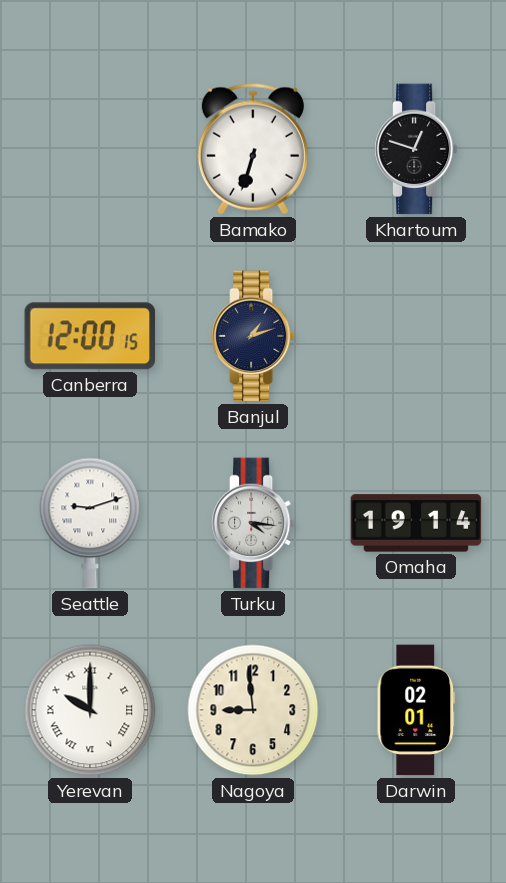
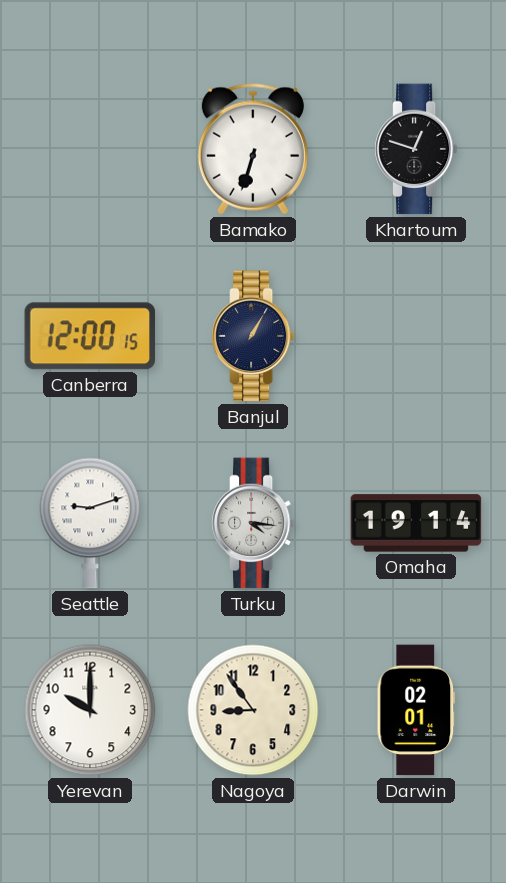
Banjul: 1:12 -> 1:05
Yerevan numerals: Roman -> Arabic
Nagoya: 8:59 -> 8:54
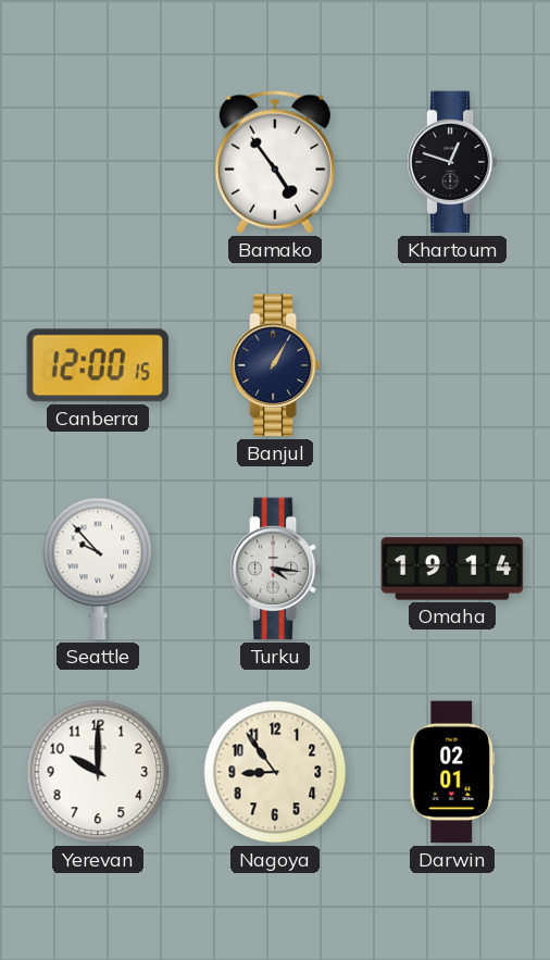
Bamako: 6:33 -> 4:54
Seattle: 9:12 -> 9:53
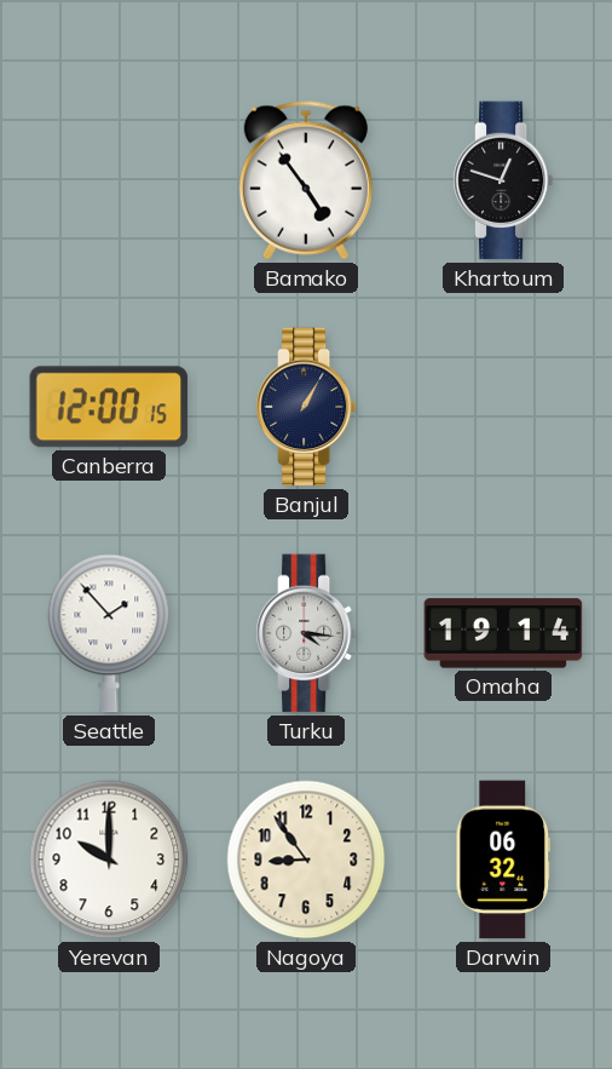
Seattle: 9:53 -> 1:53
Darwin: 02:01 -> 06:32
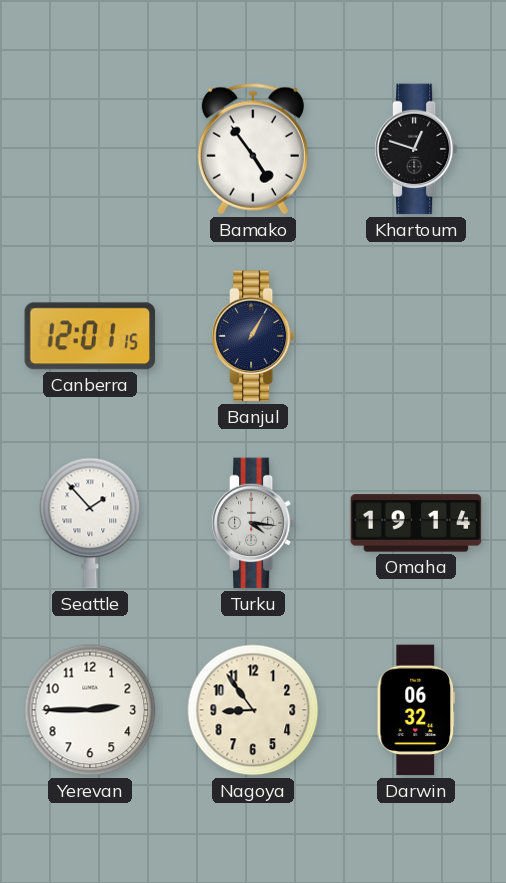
Canberra: 12:00 -> 12:01
Yerevan: 10:00 -> 2:45
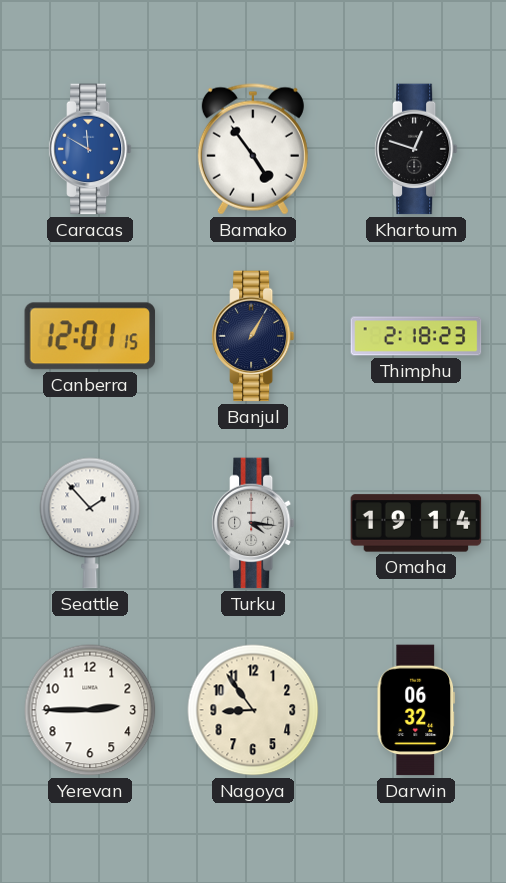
Caracas: none -> 11:50
Thimphu: none -> 2:18
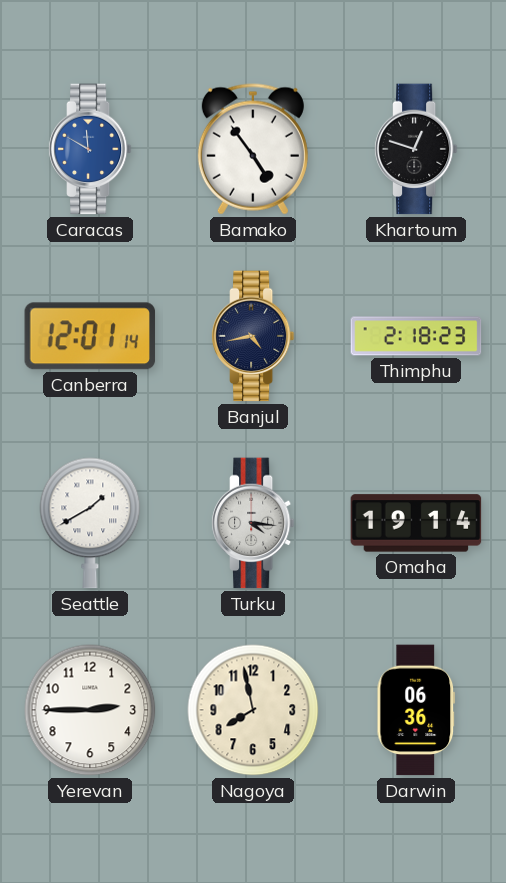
Canberra: 12:01:15 -> 12:01:14
Banjul: 1:05 -> 4:43
Seattle: 1:53 -> 1:40
Nagoya: 8:54 -> 7:58
Darwin: 06:32 -> 06:36
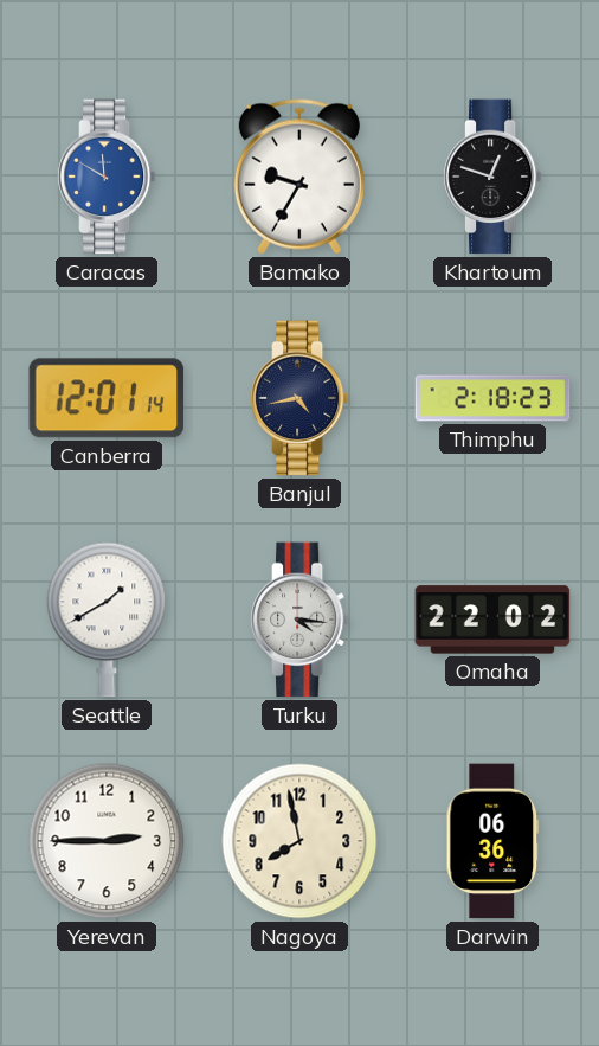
Bamako: 4:54 -> 9:35
Omaha: 19:14 -> 22:02
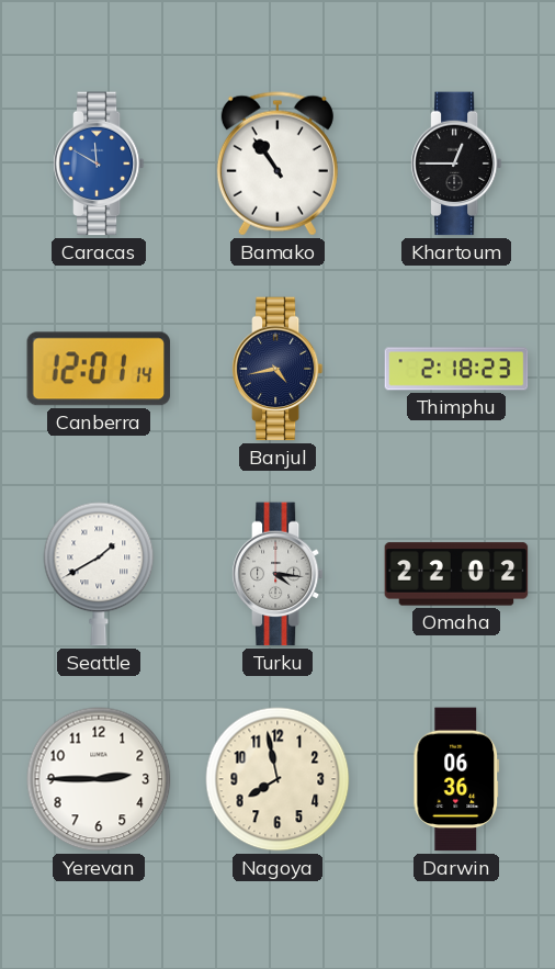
Bamako: 9:35 -> 10:54
Khartoum: 12:48 -> 12:45
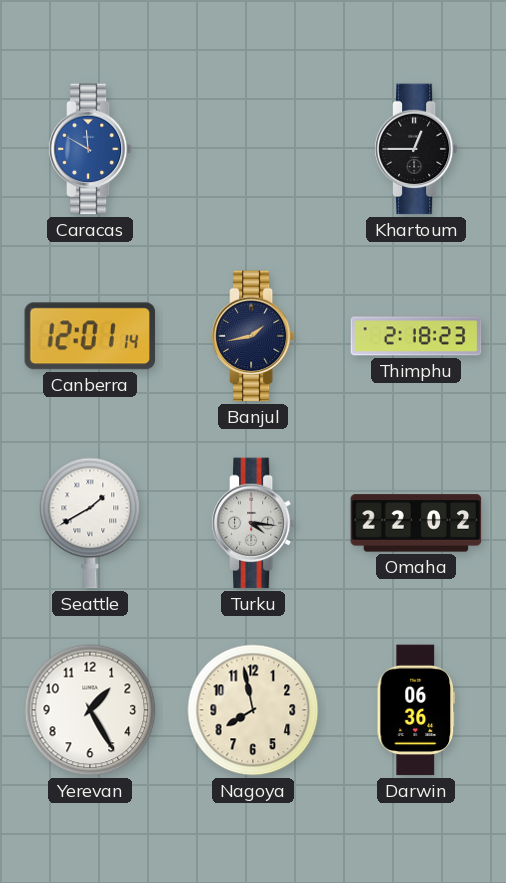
Bamako: 10:54 -> none
Banjul: 4:43 -> 1:43
Yerevan: 2:45 -> 1:25
